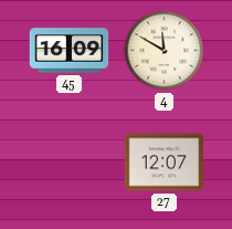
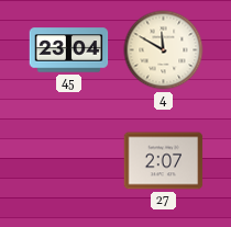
45: 16:09 -> 23:04
27: 12:07 -> 2:07
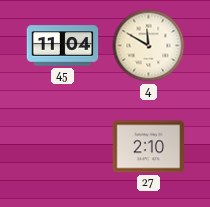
45: 23:04 -> 11:04
27: 2:07 -> 2:10
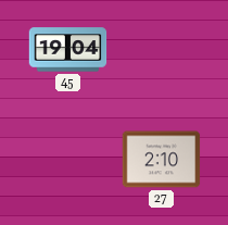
45: 11:04 -> 19:04
4: 11:50 -> none
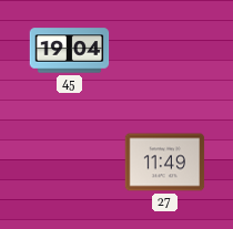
27: 2:10 -> 11:49
